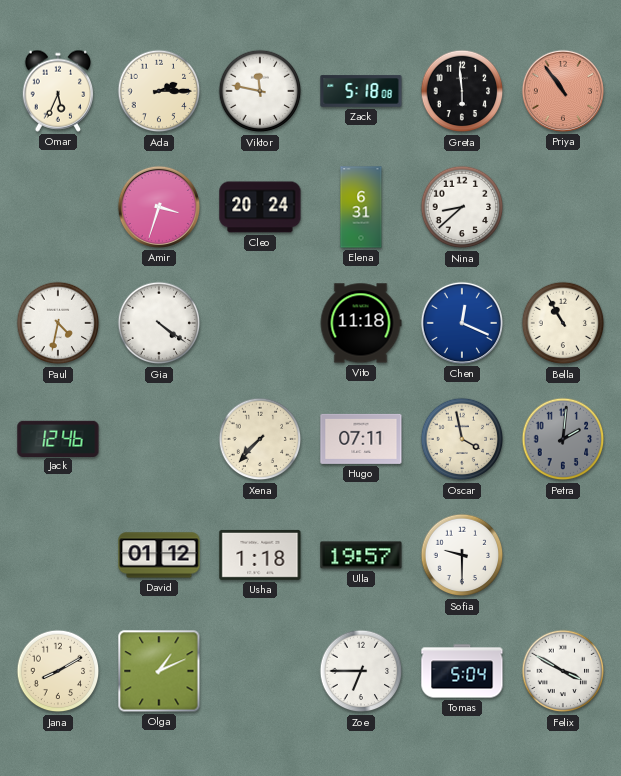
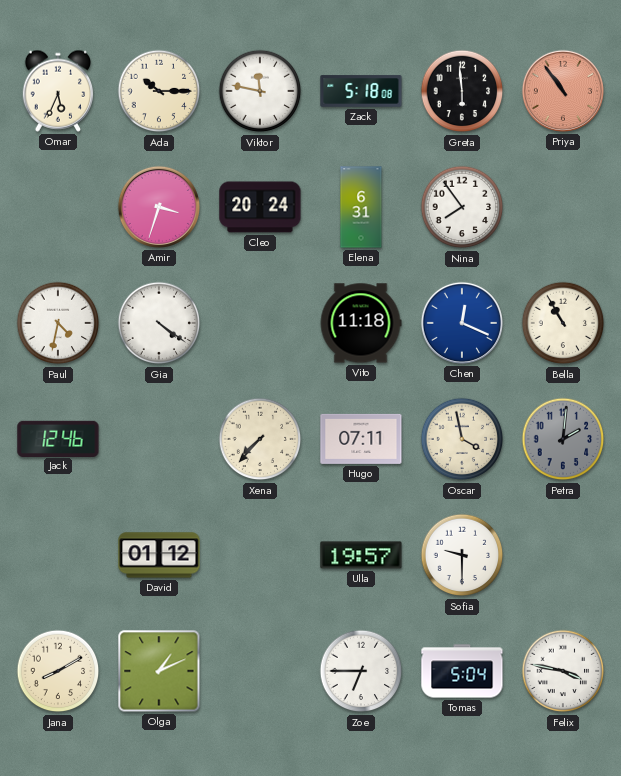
Ada: 2:15 -> 10:15
Nina: 8:38 -> 7:54
Usha: 1:18 -> none
Felix: 3:50 -> 3:47
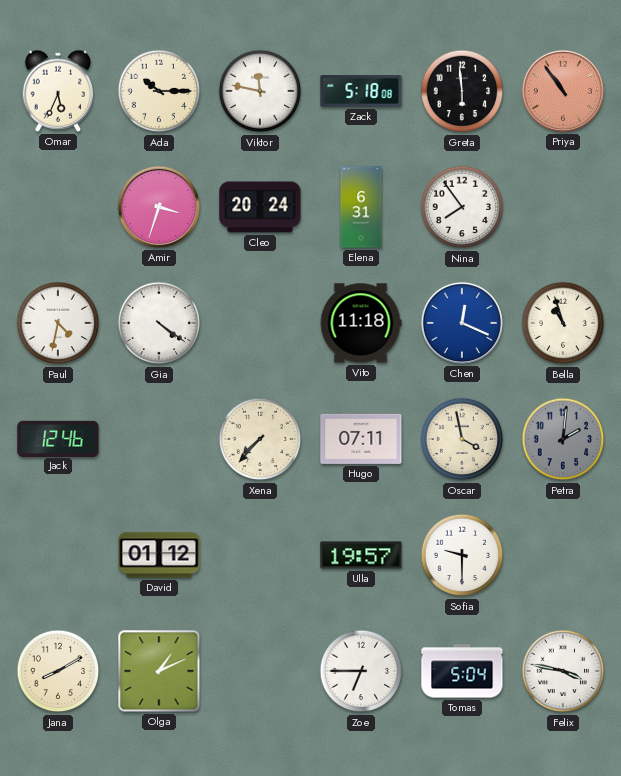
Bella: 10:55 -> 10:57
